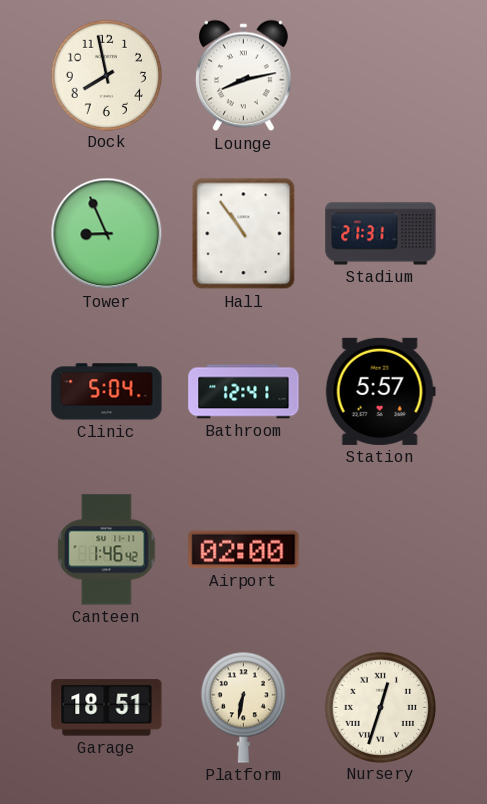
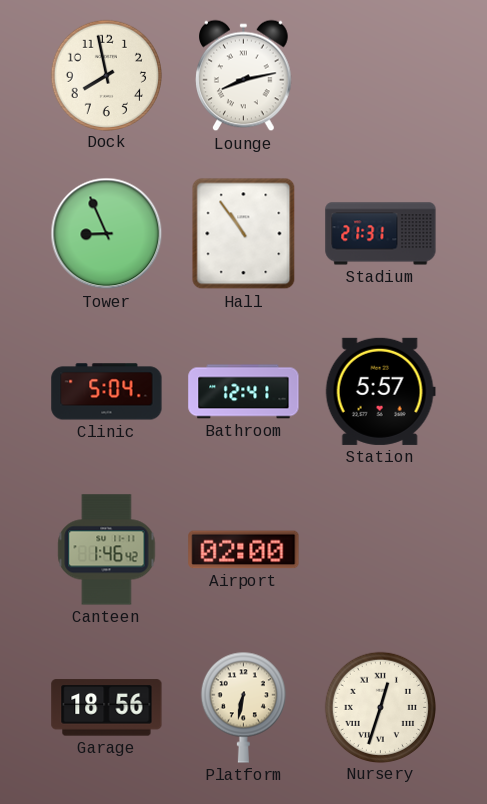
Garage: 18:51 -> 18:56
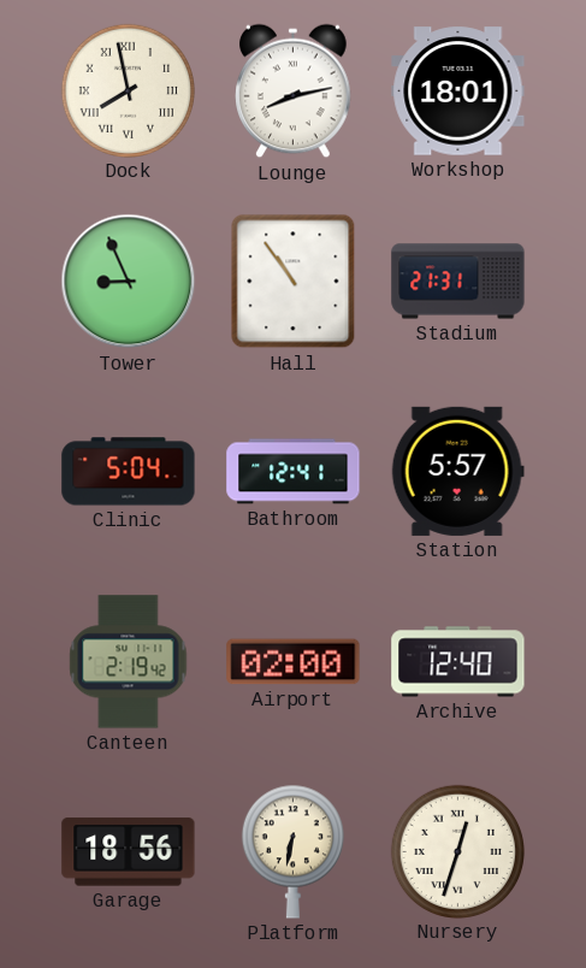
Dock numerals: Arabic -> Roman
Workshop: none -> 18:01
Canteen: 1:46 -> 2:19
Archive: none -> 12:40
